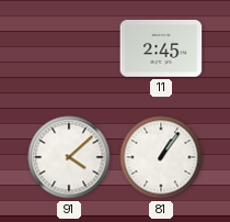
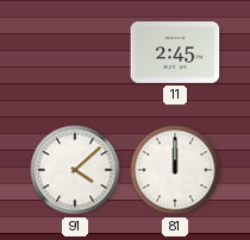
81: 1:06 -> 12:00
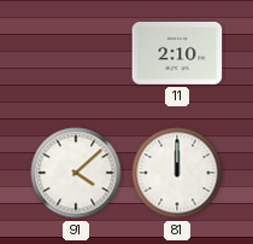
11: 2:45 -> 2:10
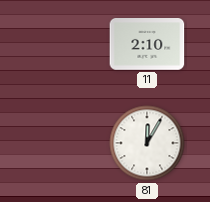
91: 4:08 -> none
81: 12:00 -> 12:05
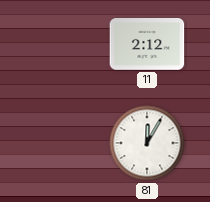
11: 2:10 -> 2:12
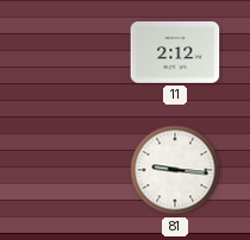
81: 12:05 -> 9:16
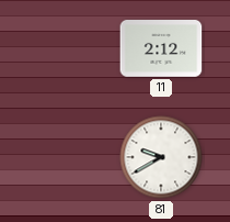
81: 9:16 -> 9:40
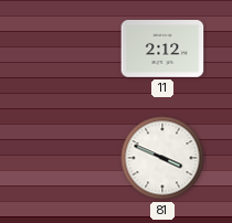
81: 9:40 -> 3:49
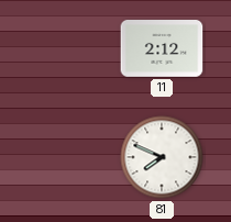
81: 3:49 -> 7:49
